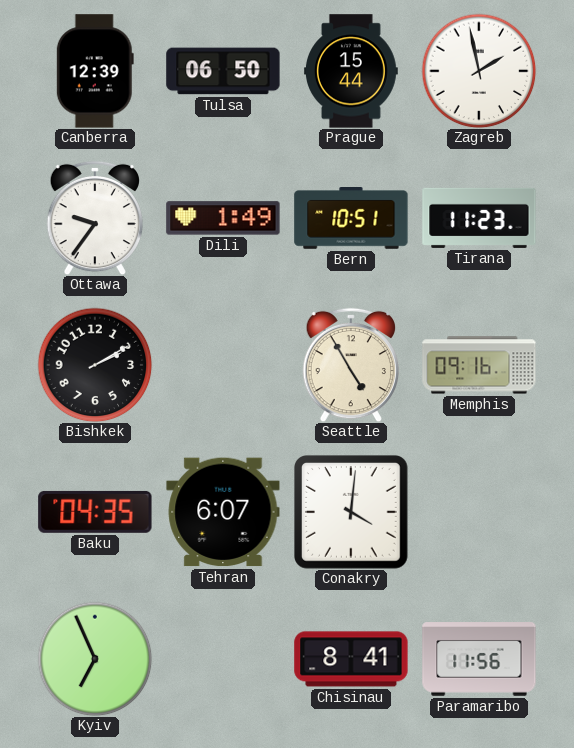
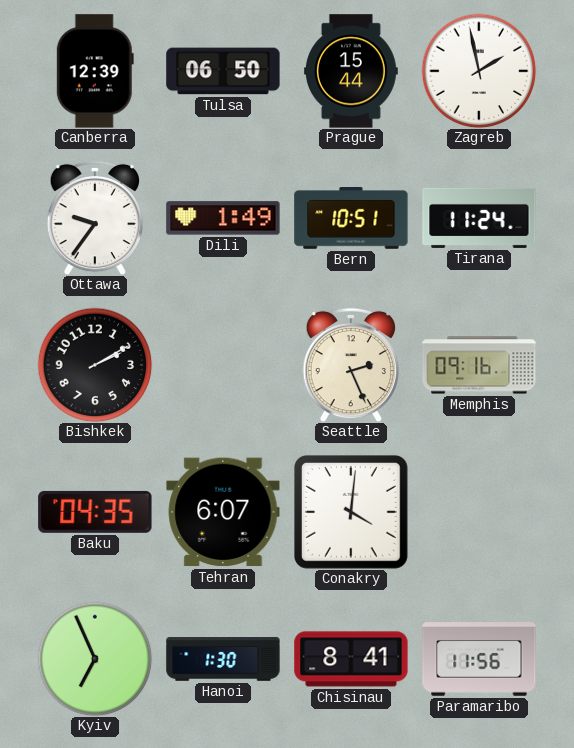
Tirana: 11:23 -> 11:24
Seattle: 4:55 -> 2:26
Hanoi: none -> 1:30
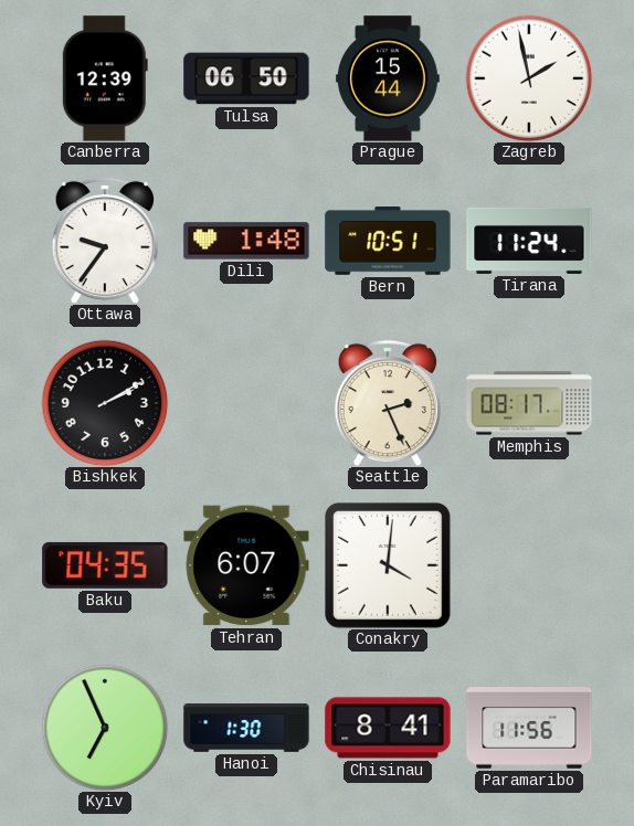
Dili: 1:49 -> 1:48
Memphis: 09:16 -> 08:17
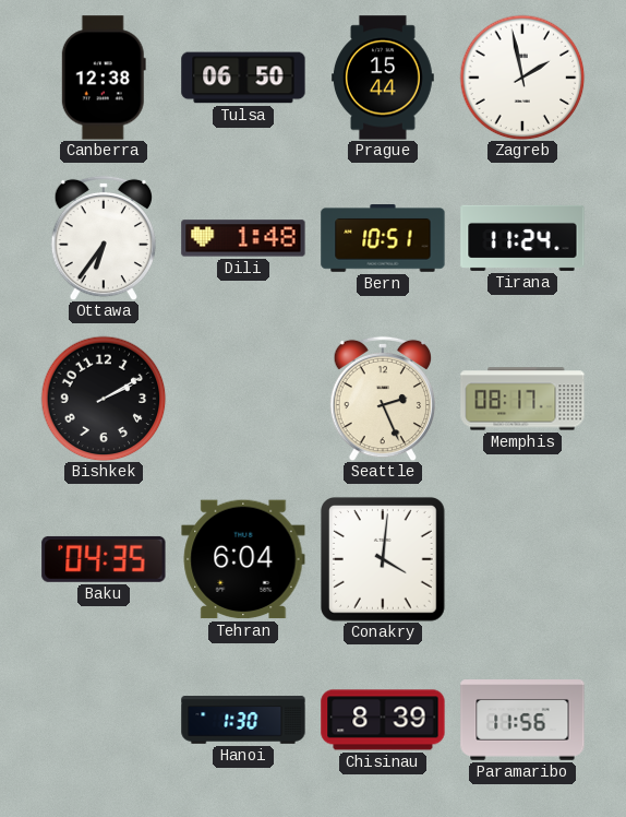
Canberra: 12:39 -> 12:38
Ottawa: 9:36 -> 6:36
Tehran: 6:07 -> 6:04
Kyiv: 6:56 -> none
Chisinau: 8:41 -> 8:39
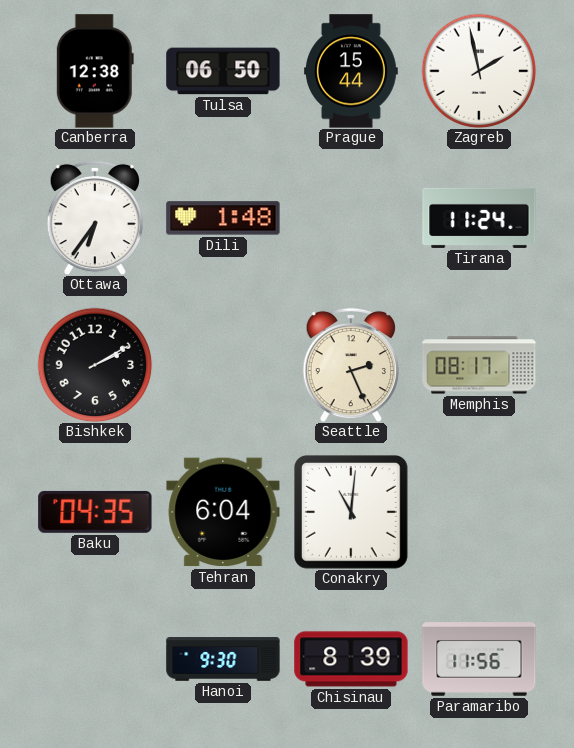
Bern: 10:51 -> none
Conakry: 4:01 -> 11:01
Hanoi: 1:30 -> 9:30
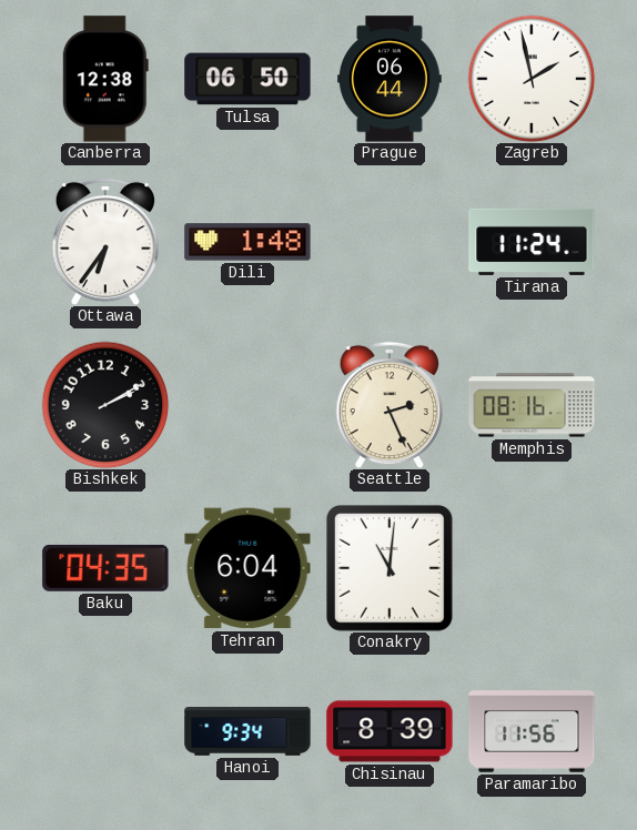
Prague: 15:44 -> 06:44
Memphis: 08:17 -> 08:16
Hanoi: 9:30 -> 9:34
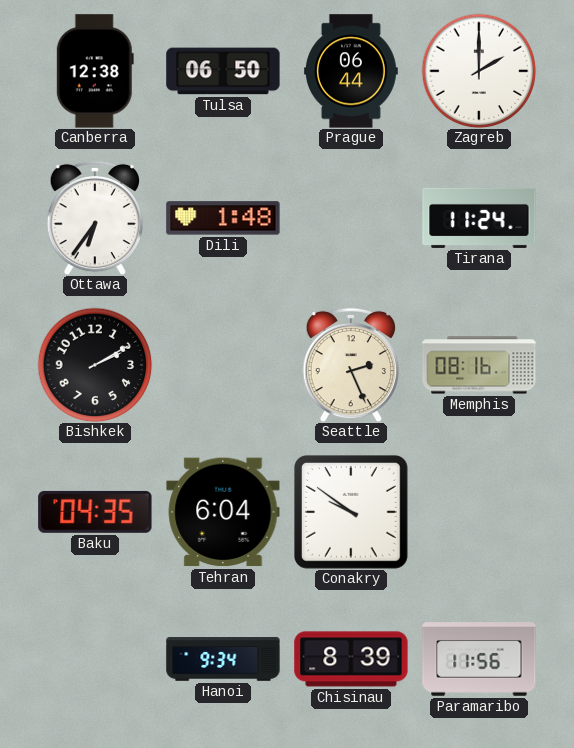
Zagreb: 1:58 -> 2:00
Conakry: 11:01 -> 9:51
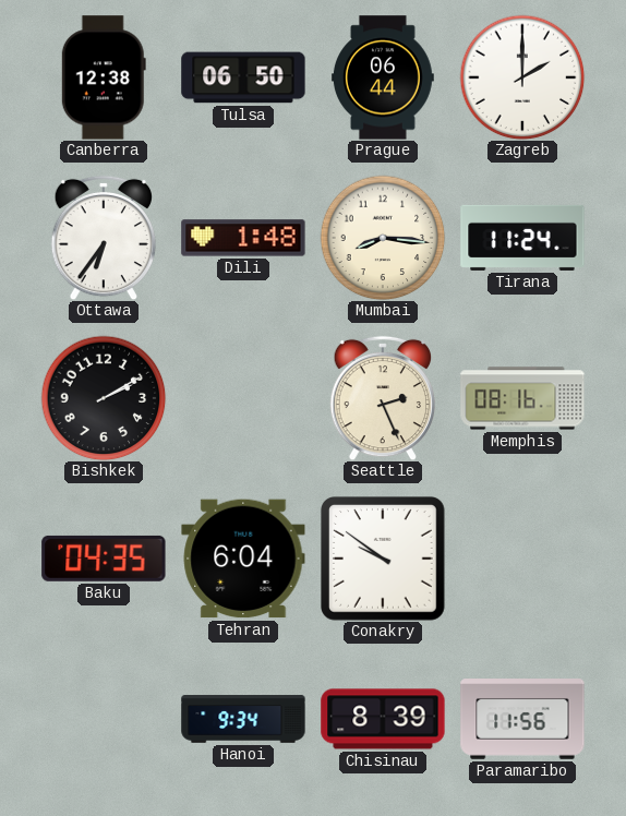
Mumbai: none -> 8:16
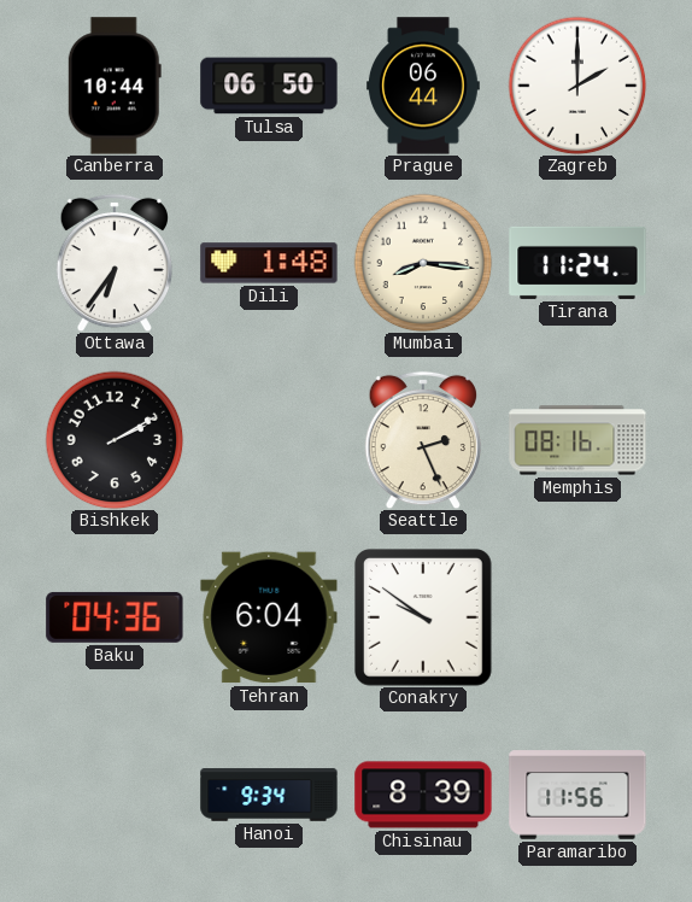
Canberra: 12:38 -> 10:44
Baku: 04:35 -> 04:36
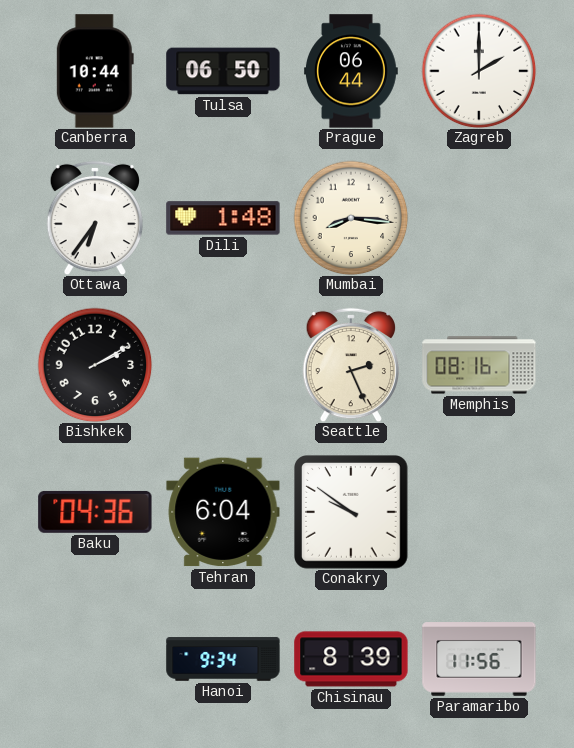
Tirana: 11:24 -> none
